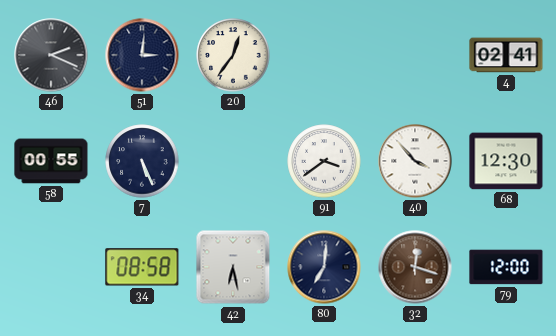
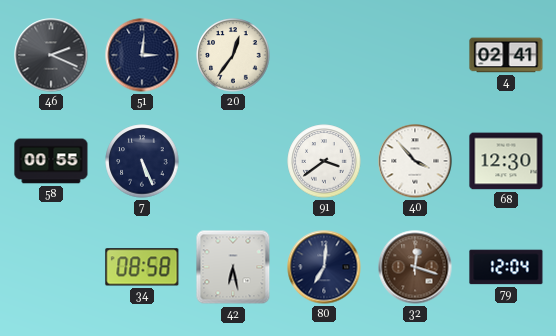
79: 12:00 -> 12:04
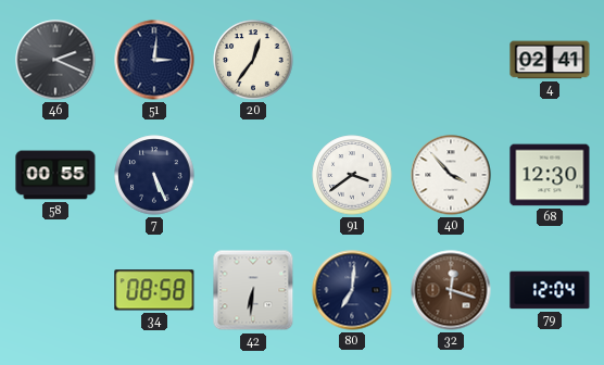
42: 6:28 -> 6:31
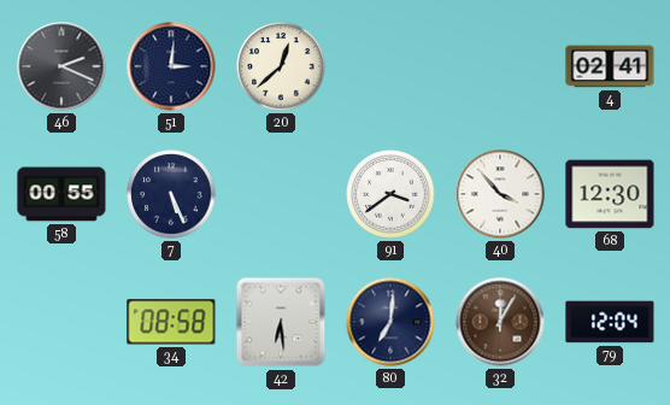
20: 12:36 -> 12:38
42: 6:31 -> 6:29
32: 12:18 -> 12:05
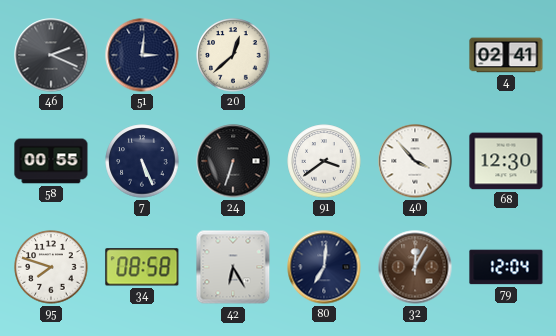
24: none -> 6:33
95: none -> 7:48
42: 6:29 -> 6:25
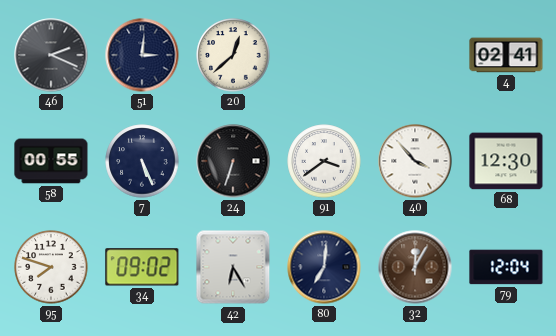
34: 08:58 -> 09:02
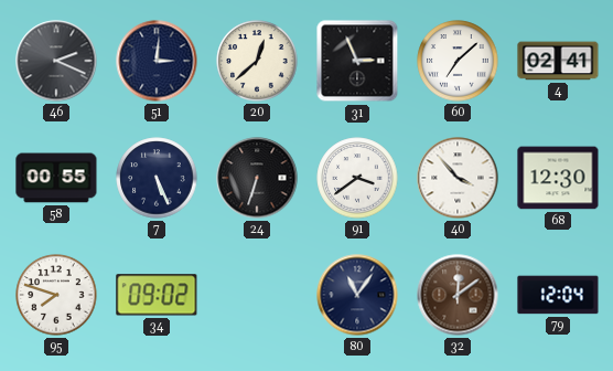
31: none -> 2:56
60: none -> 7:08
42: 6:25 -> none
80: 7:01 -> 11:06
32: 12:05 -> 12:09
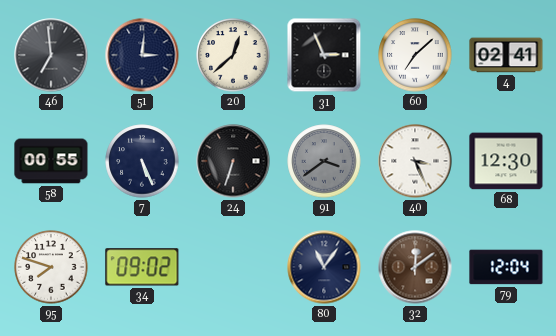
46: 2:19 -> 6:59
91 dial: white -> grey
40: 3:53 -> 3:26
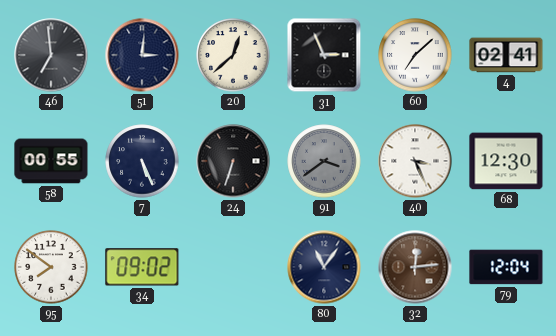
95: 7:48 -> 7:51
32: 12:09 -> 12:14
